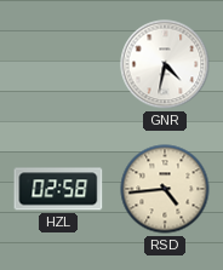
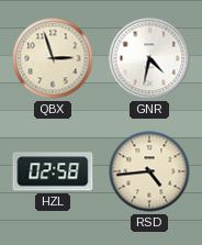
QBX: none -> 2:57
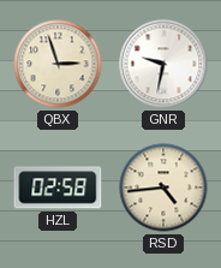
GNR: 4:32 -> 9:32
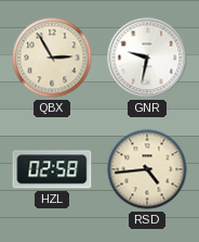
QBX: 2:57 -> 2:55
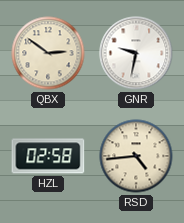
QBX: 2:55 -> 2:51
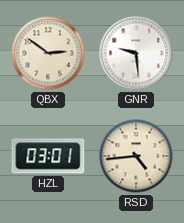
GNR: 9:32 -> 9:29
HZL: 02:58 -> 03:01
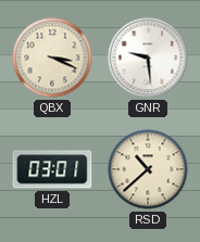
QBX: 2:51 -> 3:19
RSD: 4:44 -> 10:38
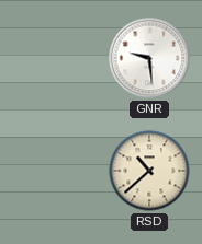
QBX: 3:19 -> none
HZL: 03:01 -> none
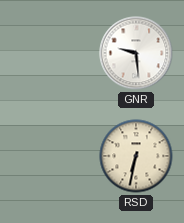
RSD: 10:38 -> 6:32
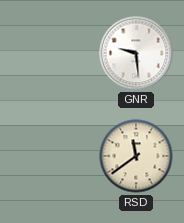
RSD: 6:32 -> 11:39
